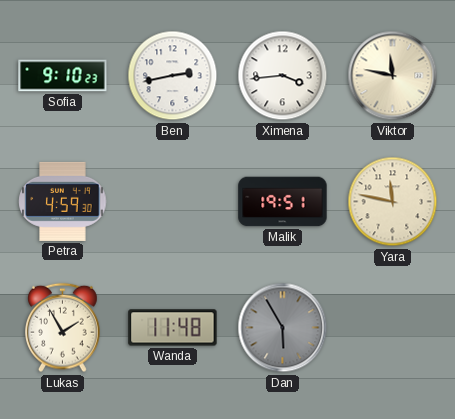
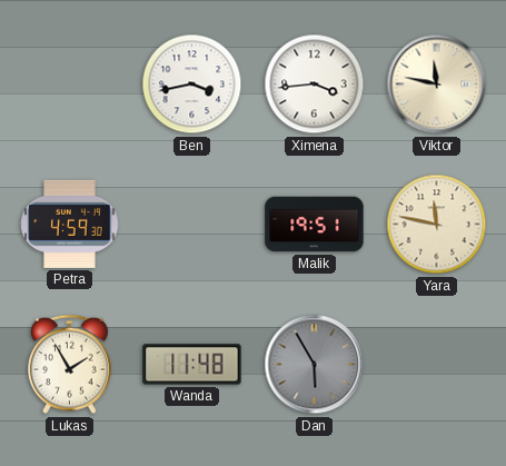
Sofia: 9:10 -> none
Ben: 2:43 -> 3:43
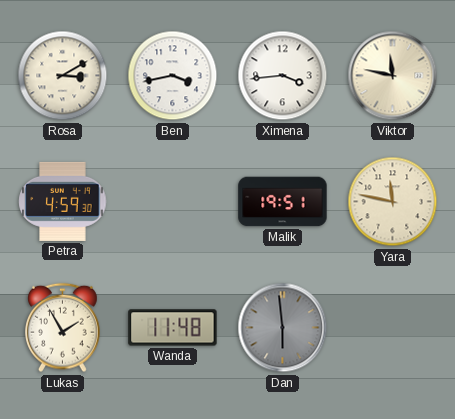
Rosa: none -> 3:10
Dan: 5:55 -> 5:59
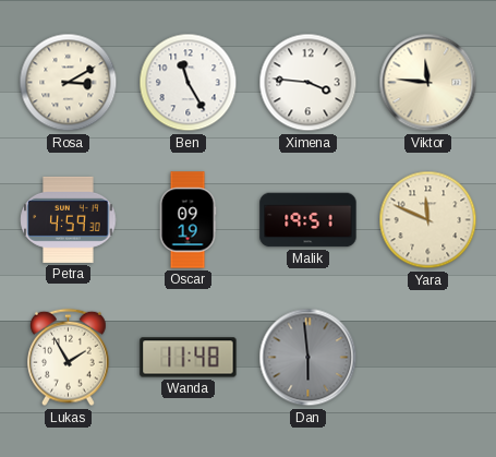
Ben: 3:43 -> 11:25
Ximena: 3:44 -> 3:46
Viktor: 11:47 -> 11:46
Oscar: none -> 09:19
Yara: 11:47 -> 11:49
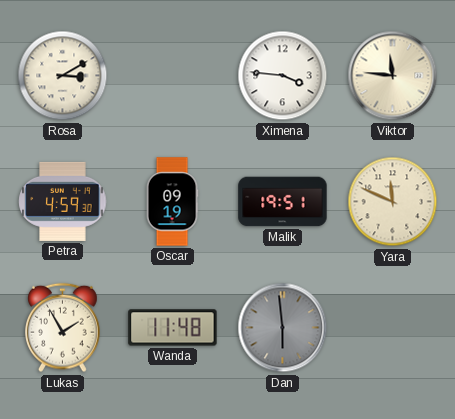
Ben: 11:25 -> none
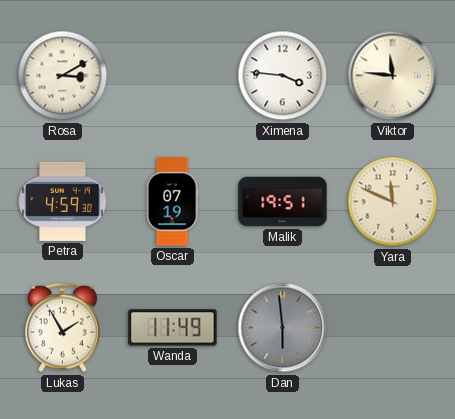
Oscar: 09:19 -> 07:19
Wanda: 11:48 -> 11:49
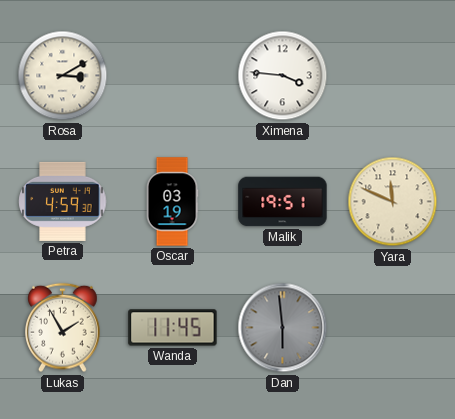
Viktor: 11:46 -> none
Oscar: 07:19 -> 03:19
Wanda: 11:49 -> 11:45
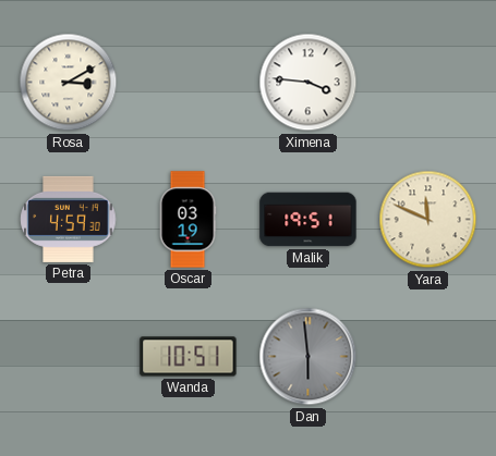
Lukas: 1:55 -> none
Wanda: 11:45 -> 10:51
